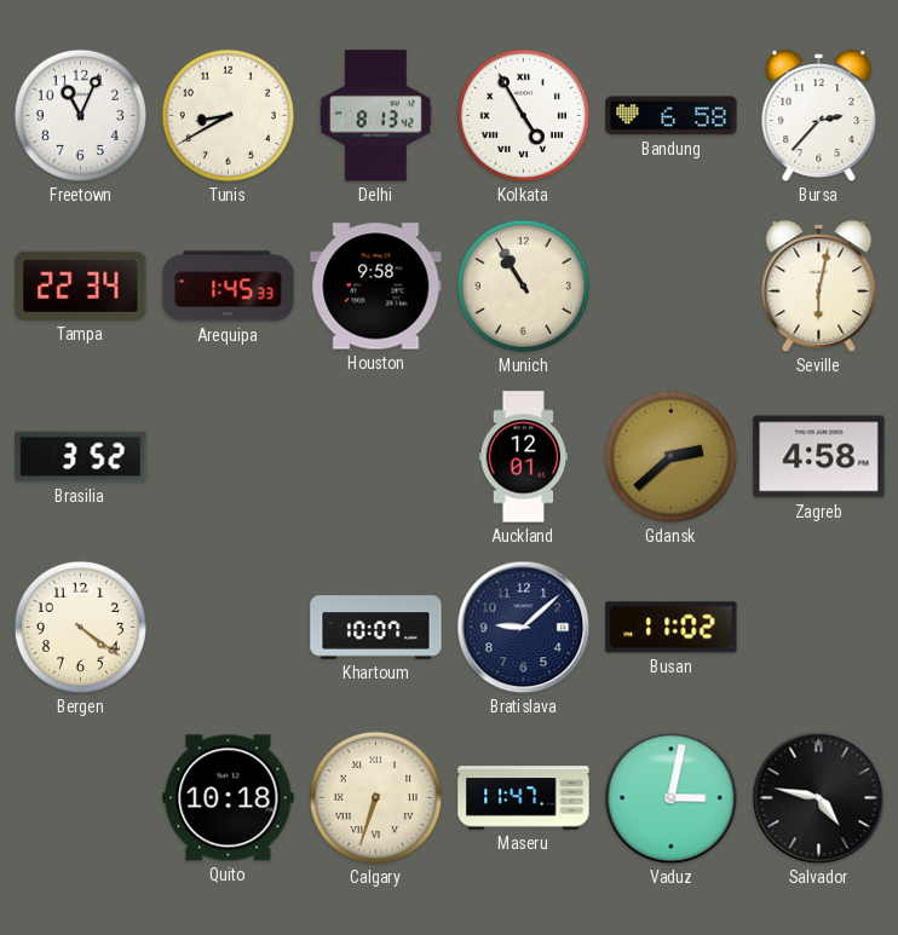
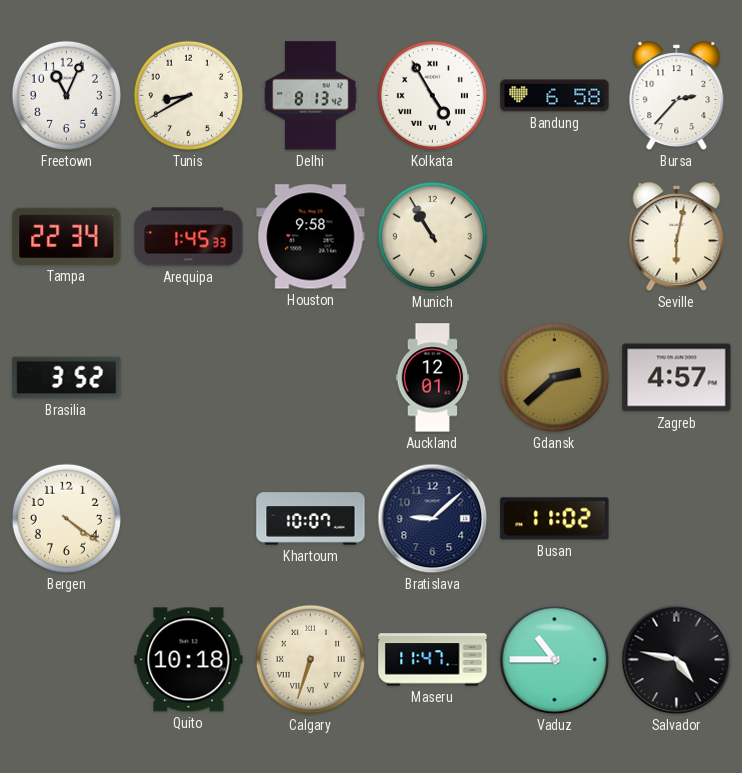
Zagreb: 4:58 -> 4:57
Vaduz: 3:02 -> 10:45
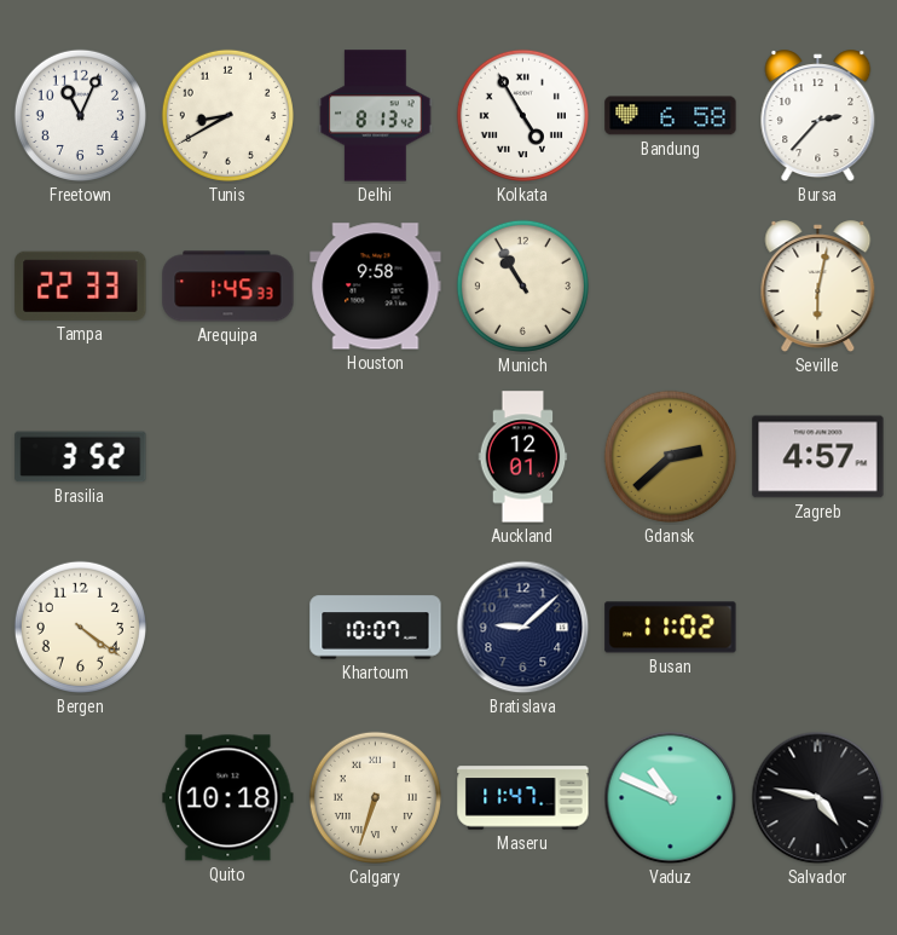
Tampa: 22:34 -> 22:33
Vaduz: 10:45 -> 10:49
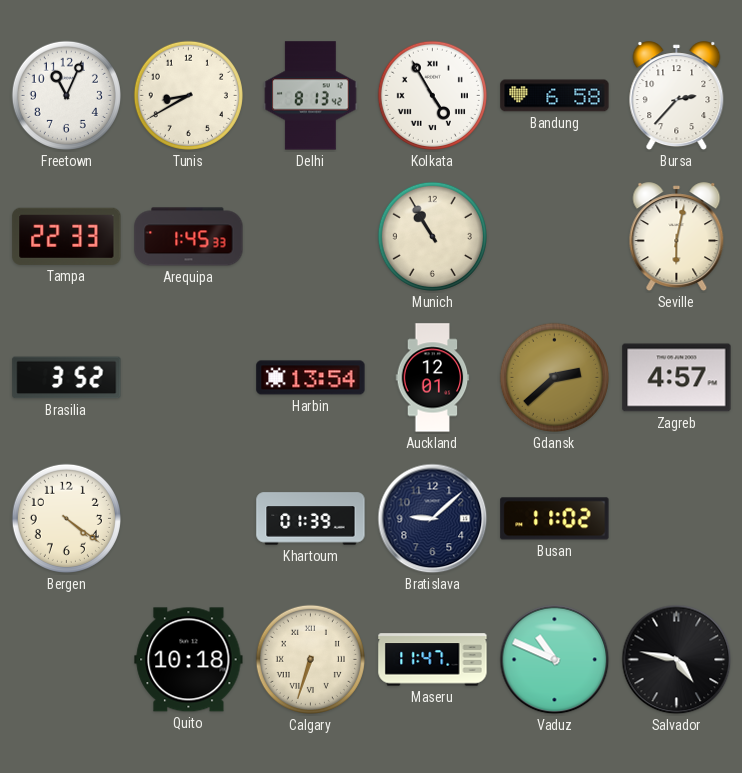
Houston: 9:58 -> none
Harbin: none -> 13:54
Khartoum: 10:07 -> 01:39
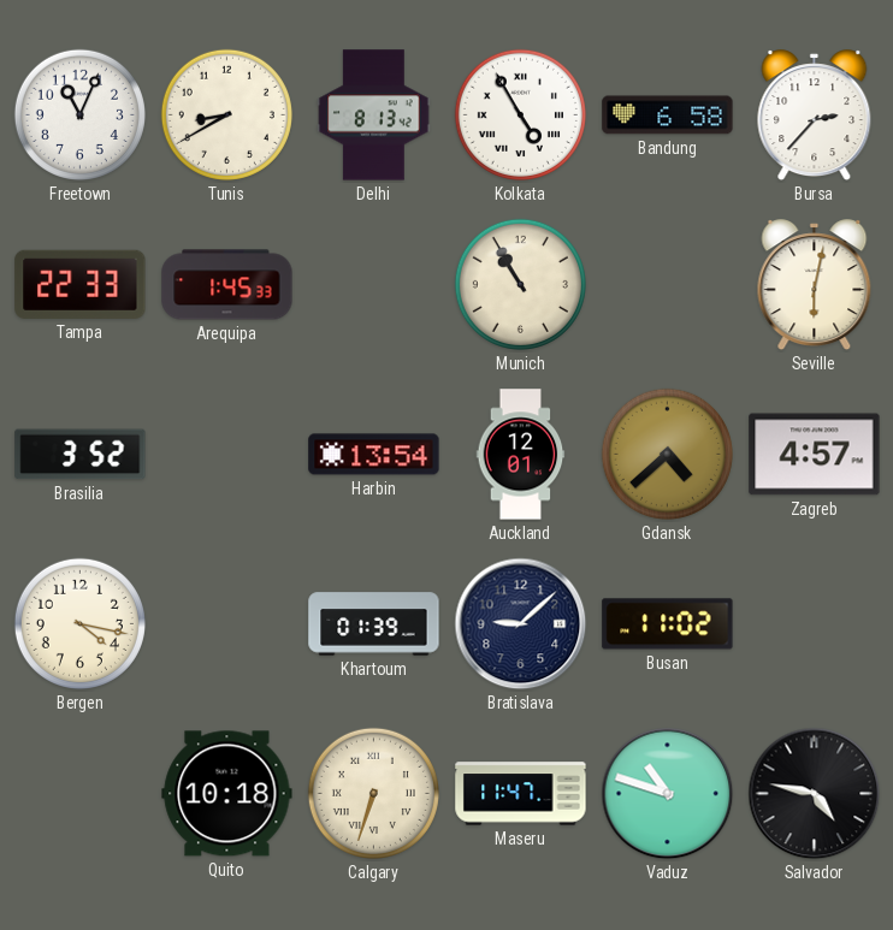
Gdansk: 2:38 -> 4:38
Bergen: 4:21 -> 4:17
Vaduz: 10:49 -> 10:48
